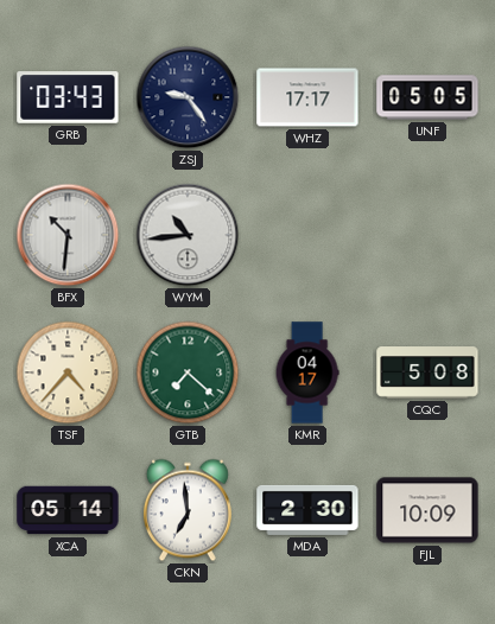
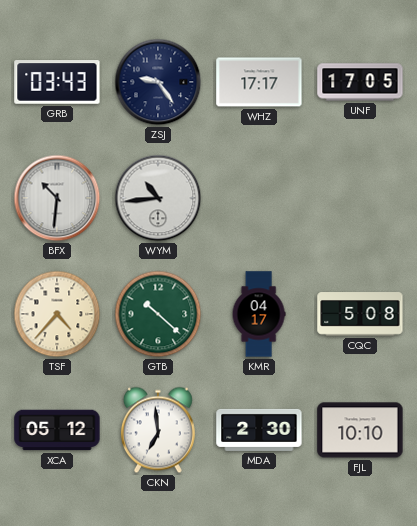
UNF: 05:05 -> 17:05
GTB: 7:22 -> 10:22
XCA: 05:14 -> 05:12
FJL: 10:09 -> 10:10
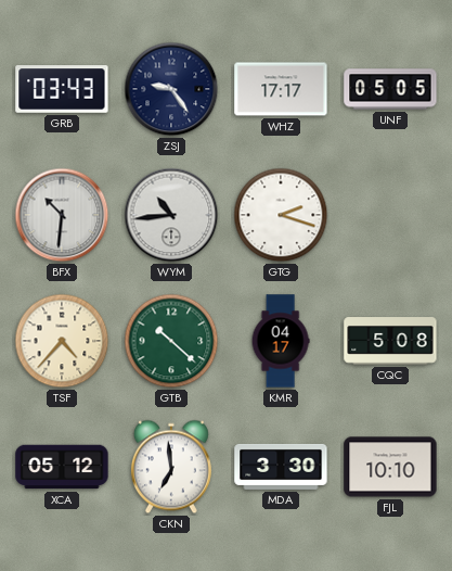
UNF: 17:05 -> 05:05
GTG: none -> 2:18
MDA: 2:30 -> 3:30
